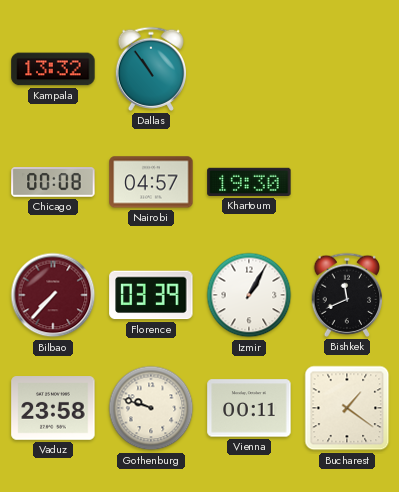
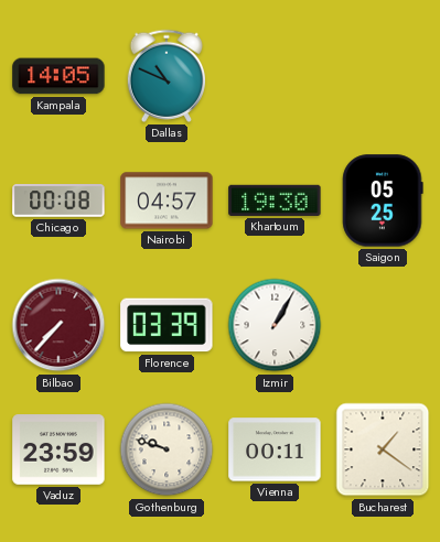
Kampala: 13:32 -> 14:05
Dallas: 10:54 -> 10:49
Saigon: none -> 05:25
Bishkek: 11:41 -> none
Vaduz: 23:58 -> 23:59
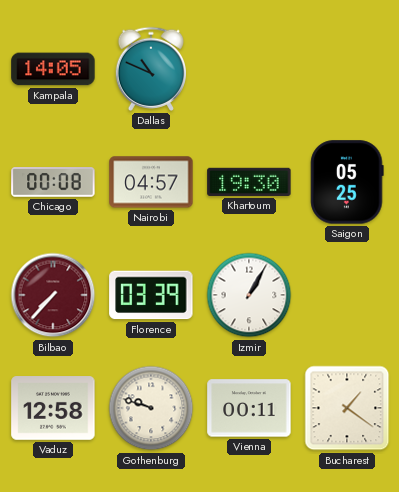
Vaduz: 23:59 -> 12:58
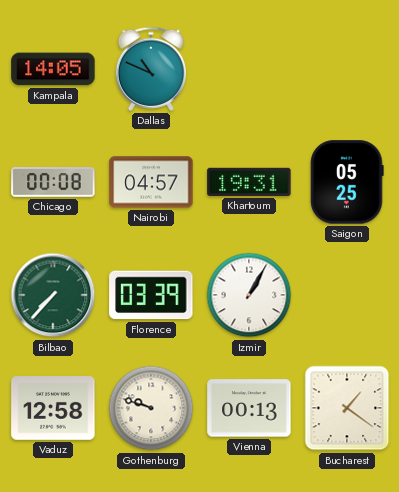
Khartoum: 19:30 -> 19:31
Bilbao dial: burgundy -> green
Vienna: 00:11 -> 00:13
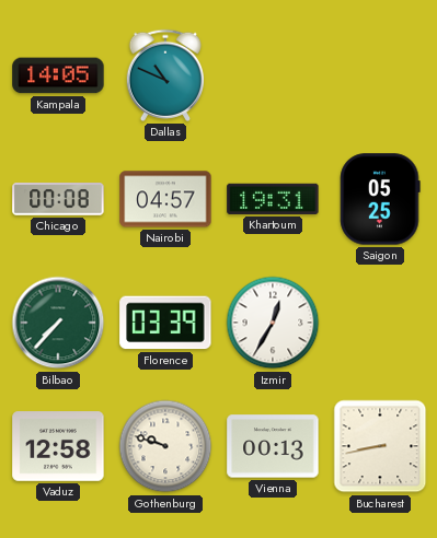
Izmir: 1:05 -> 12:35
Bucharest: 1:21 -> 8:43
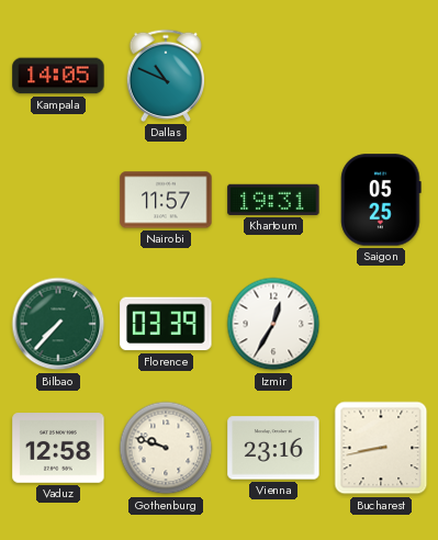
Chicago: 00:08 -> none
Nairobi: 04:57 -> 11:57
Vienna: 00:13 -> 23:16
